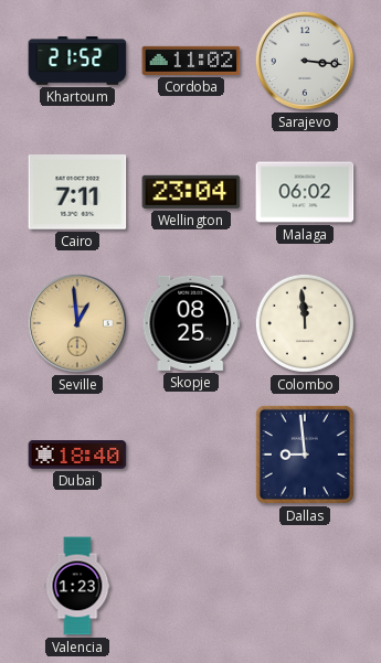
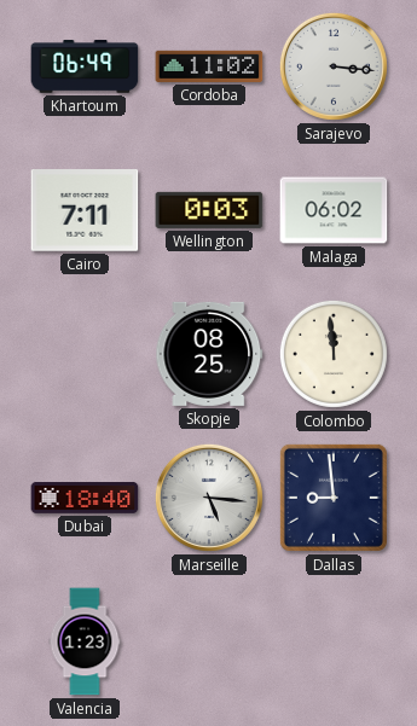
Khartoum: 21:52 -> 06:49
Wellington: 23:04 -> 0:03
Seville: 12:59 -> none
Marseille: none -> 5:16
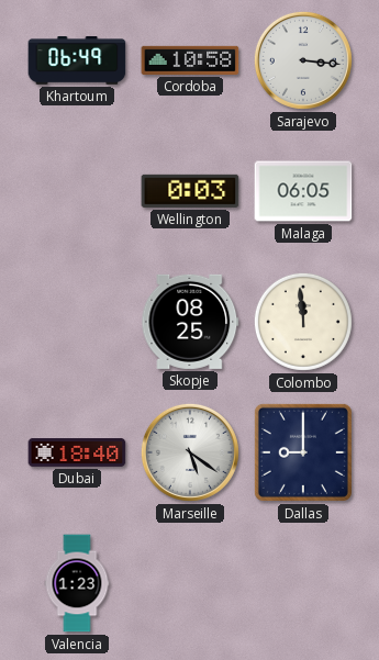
Cordoba: 11:02 -> 10:58
Cairo: 7:11 -> none
Malaga: 06:02 -> 06:05
Marseille: 5:16 -> 5:21
Dallas: 8:59 -> 9:00
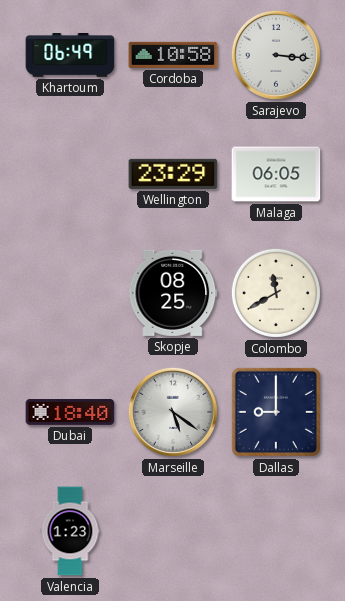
Wellington: 0:03 -> 23:29
Colombo: 11:59 -> 11:40
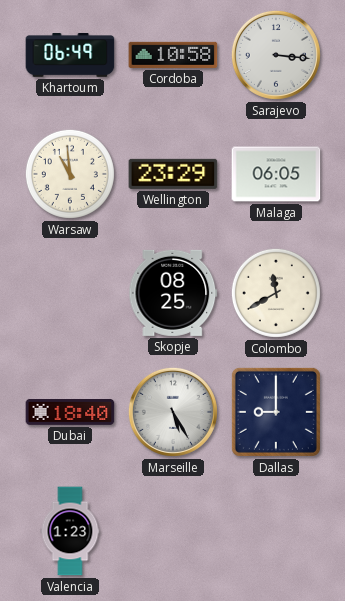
Warsaw: none -> 10:59
Marseille: 5:21 -> 5:25
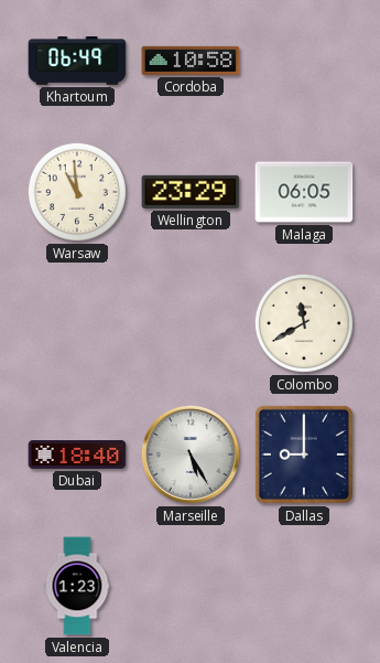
Sarajevo: 3:16 -> none
Skopje: 08:25 -> none
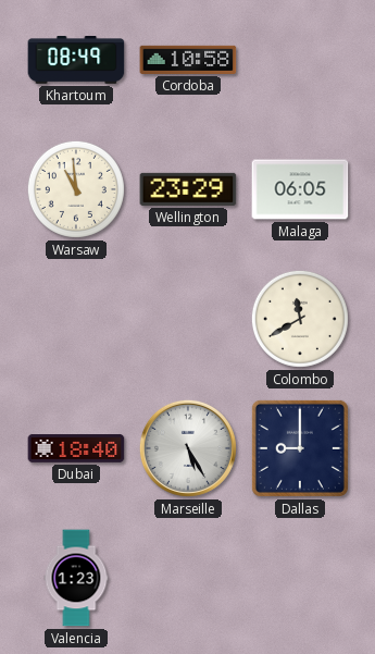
Khartoum: 06:49 -> 08:49
